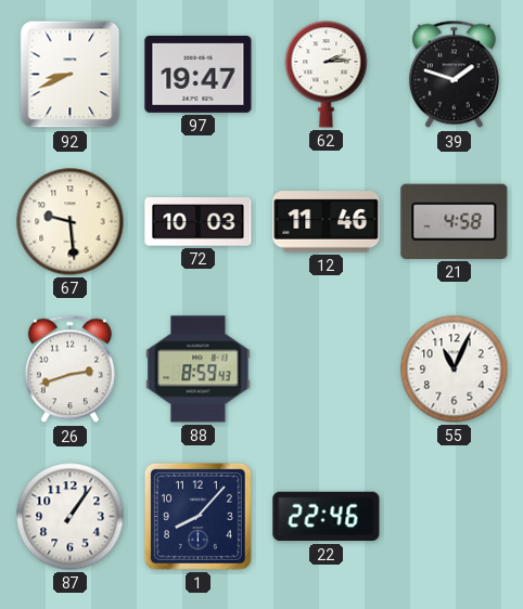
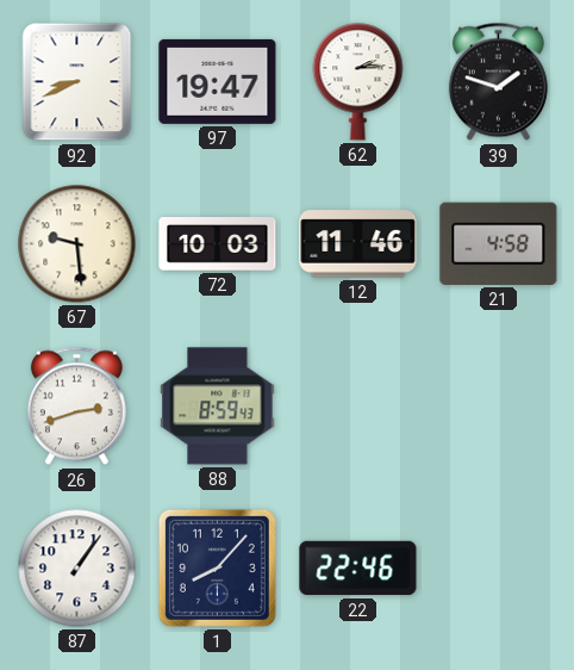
55: 11:04 -> none
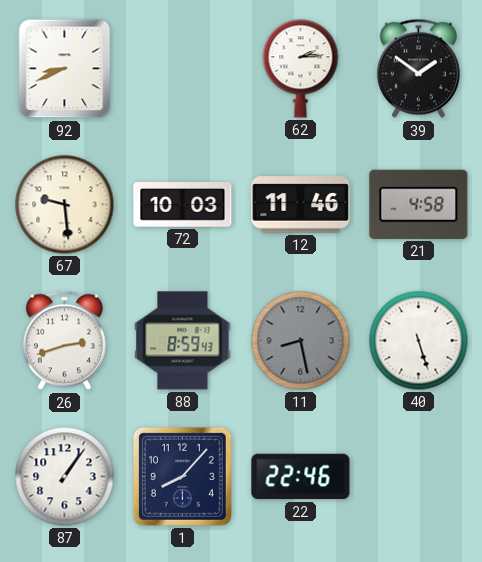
97: 19:47 -> none
39: 1:48 -> 1:51
11: none -> 8:28
40: none -> 5:27
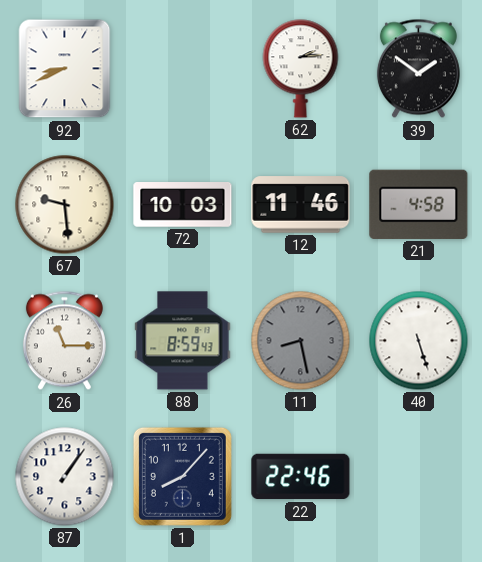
26: 2:42 -> 11:15
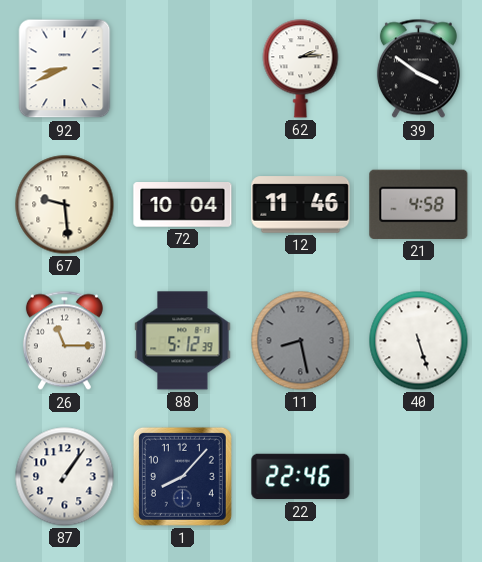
39: 1:51 -> 3:51
72: 10:03 -> 10:04
88: 8:59 -> 5:12
